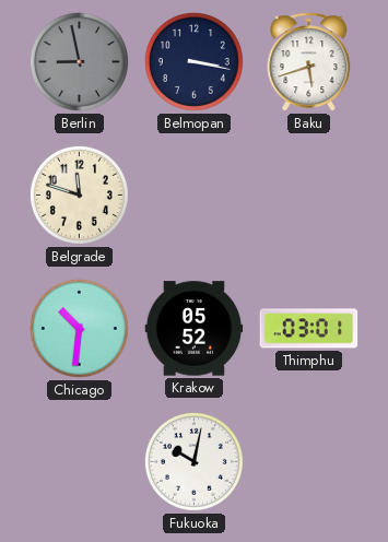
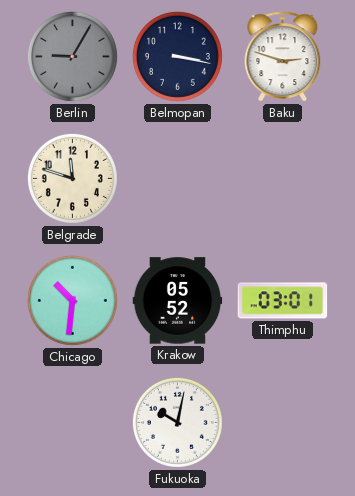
Berlin: 8:58 -> 9:05
Baku: 5:42 -> 2:48
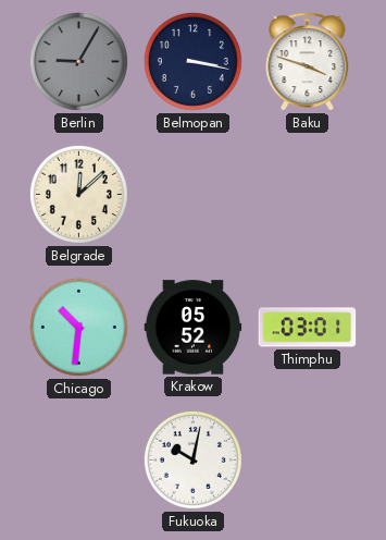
Baku: 2:48 -> 3:48
Belgrade: 11:48 -> 12:08
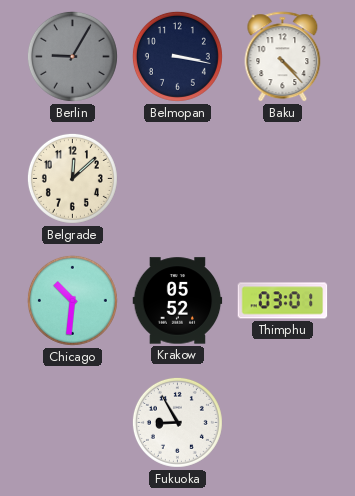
Baku: 3:48 -> 4:23
Fukuoka: 10:02 -> 8:55
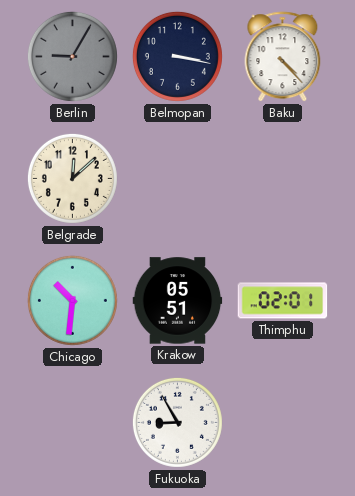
Krakow: 05:52 -> 05:51
Thimphu: 03:01 -> 02:01
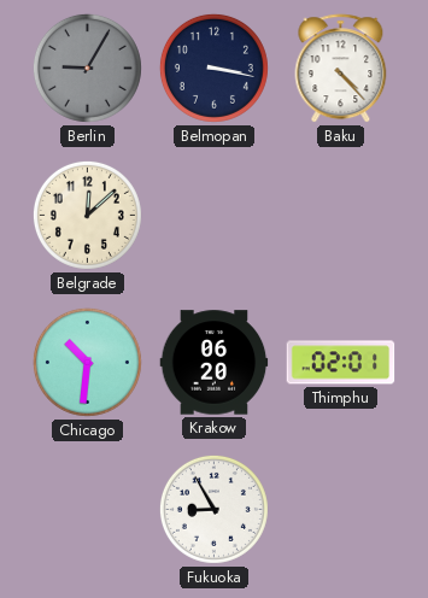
Krakow: 05:51 -> 06:20
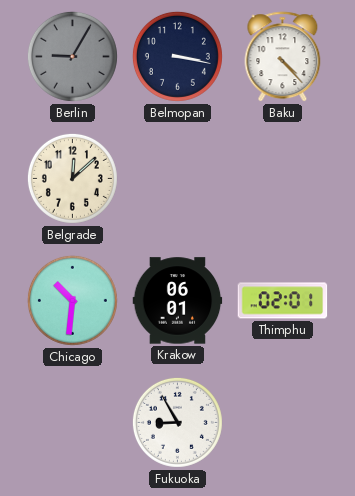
Krakow: 06:20 -> 06:01
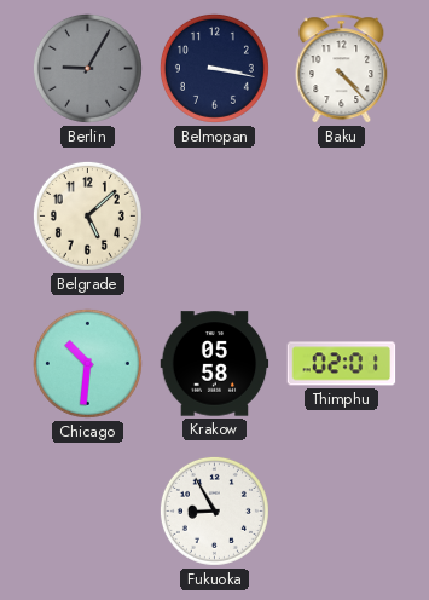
Belgrade: 12:08 -> 5:08
Krakow: 06:01 -> 05:58
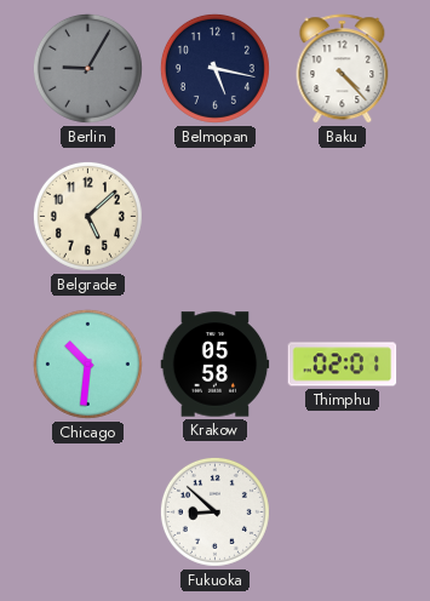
Belmopan: 3:17 -> 5:17
Fukuoka: 8:55 -> 8:52
